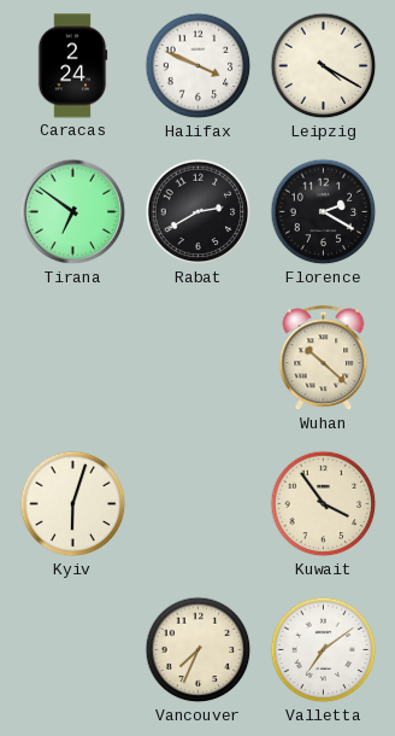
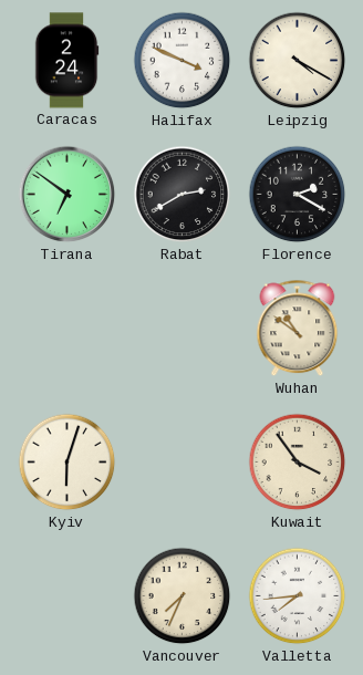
Wuhan: 10:22 -> 10:51
Valletta: 7:09 -> 7:44
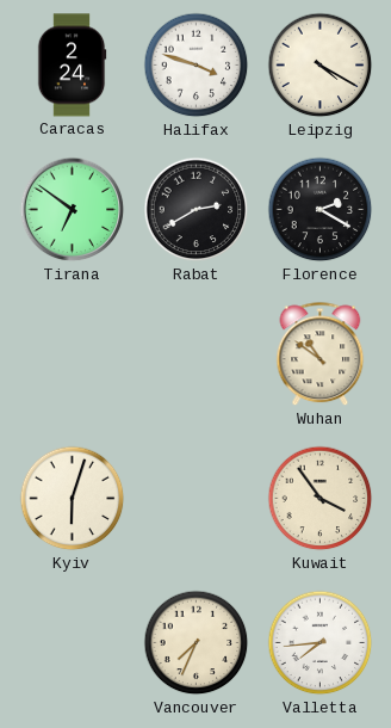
Halifax: 3:49 -> 3:48
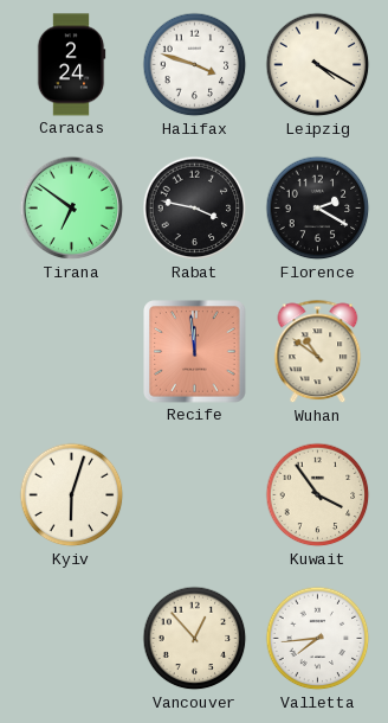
Rabat: 2:40 -> 3:47
Recife: none -> 11:59
Vancouver: 7:34 -> 12:53
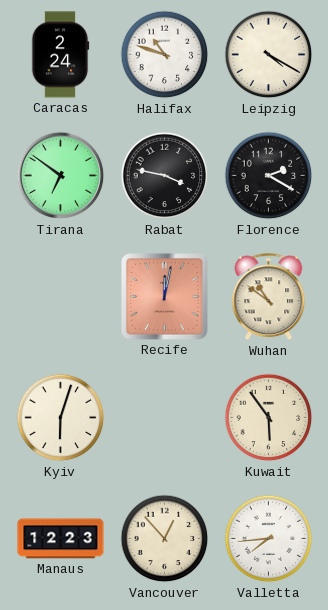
Halifax: 3:48 -> 10:48
Recife: 11:59 -> 12:02
Kuwait: 3:54 -> 5:54
Manaus: none -> 12:23
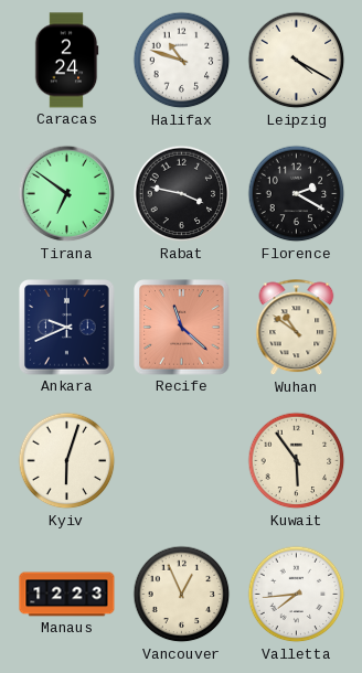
Ankara: none -> 9:41
Recife: 12:02 -> 11:22
Vancouver: 12:53 -> 12:56
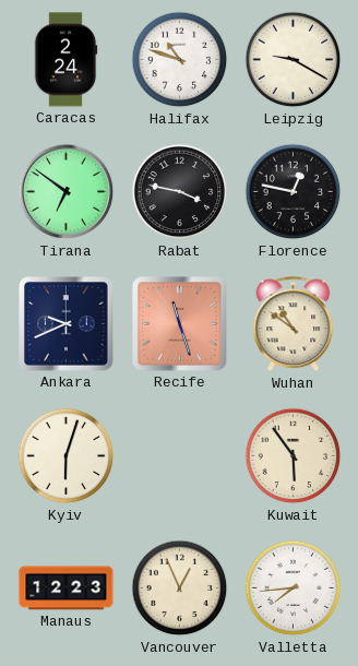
Leipzig: 4:20 -> 9:20
Florence: 2:20 -> 12:47
Recife: 11:22 -> 11:27
